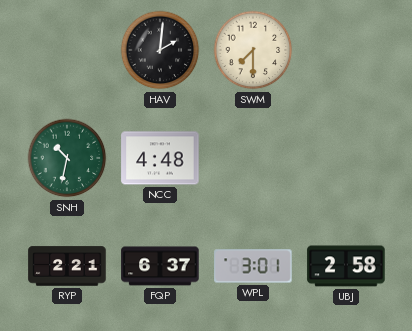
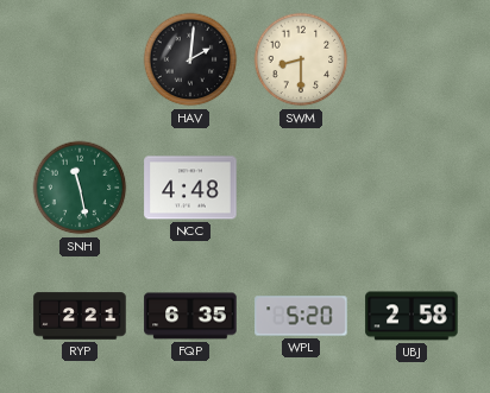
SWM: 7:30 -> 8:30
SNH: 10:32 -> 11:28
FQP: 6:37 -> 6:35
WPL: 3:01 -> 5:20
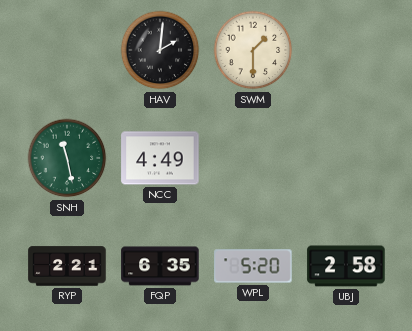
SWM: 8:30 -> 1:30
NCC: 4:48 -> 4:49
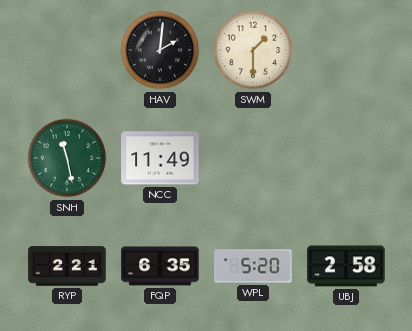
NCC: 4:49 -> 11:49
